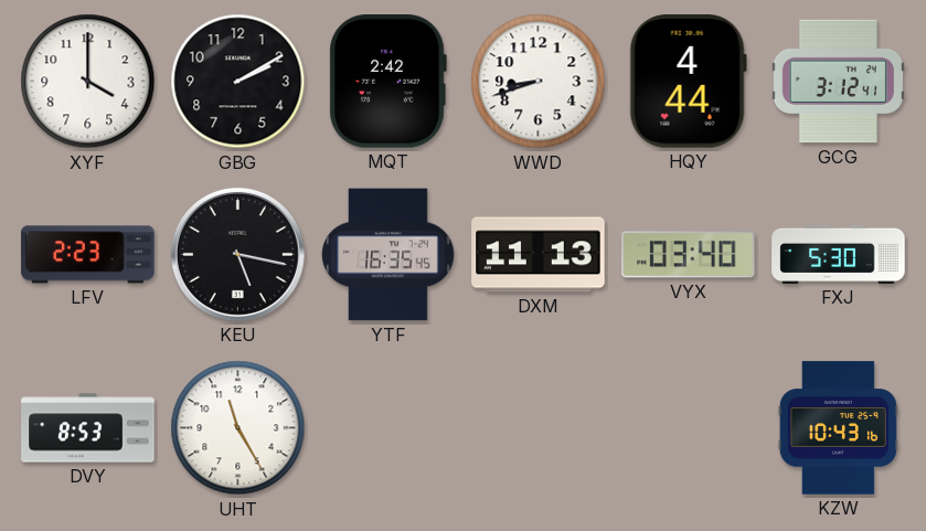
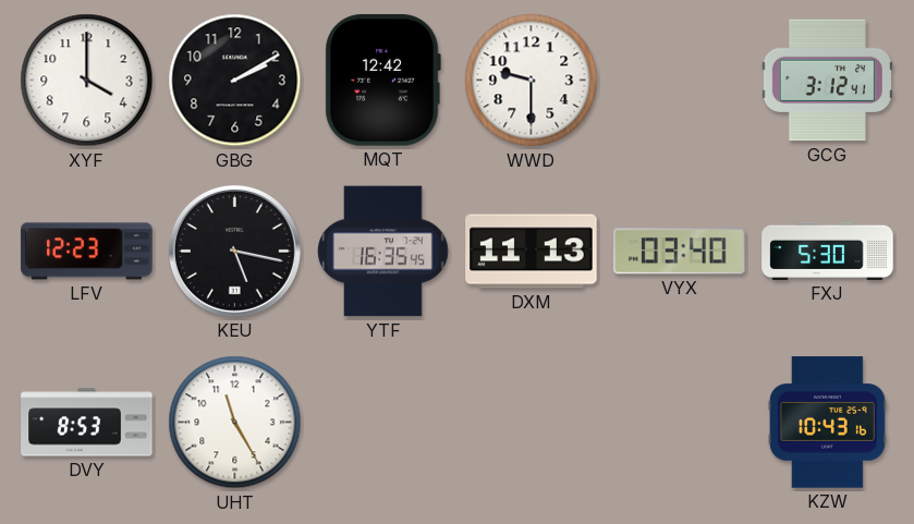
MQT: 2:42 -> 12:42
WWD: 8:42 -> 9:30
HQY: 4:44 -> none
LFV: 2:23 -> 12:23
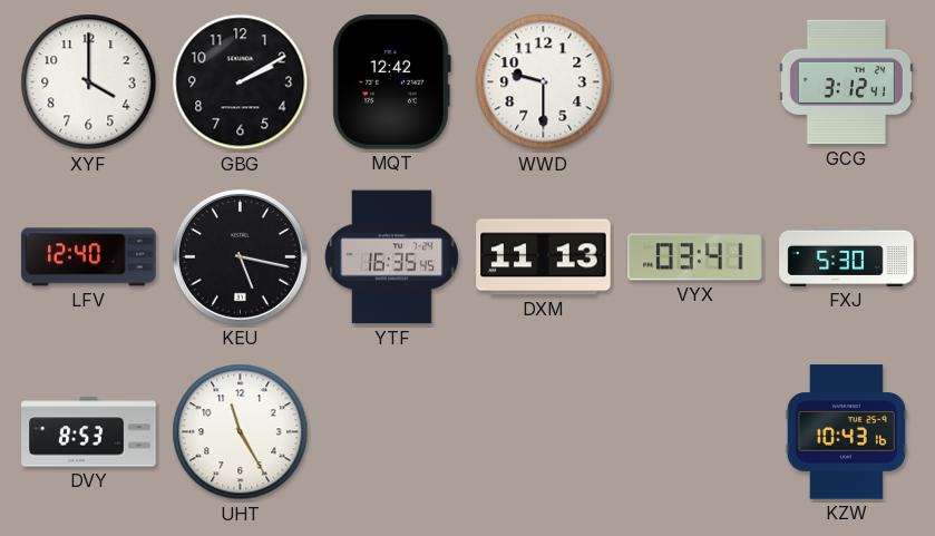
LFV: 12:23 -> 12:40
VYX: 03:40 -> 03:41
